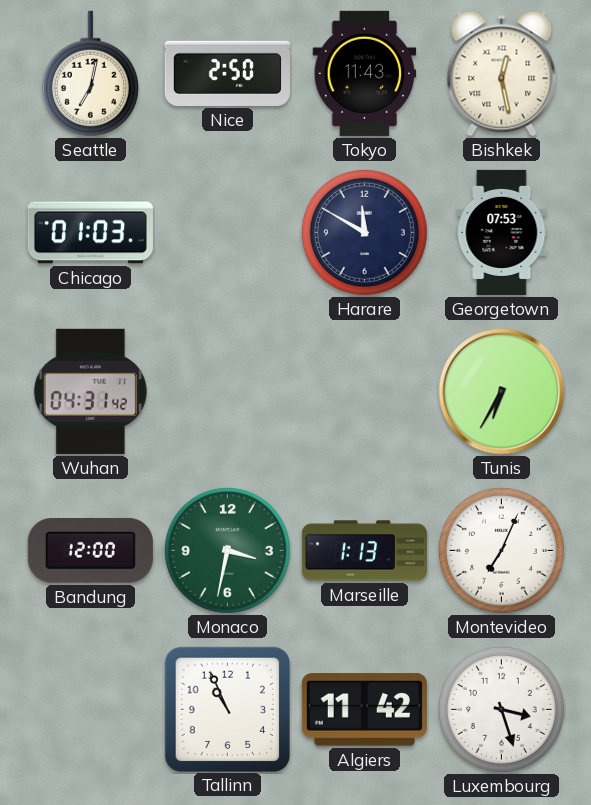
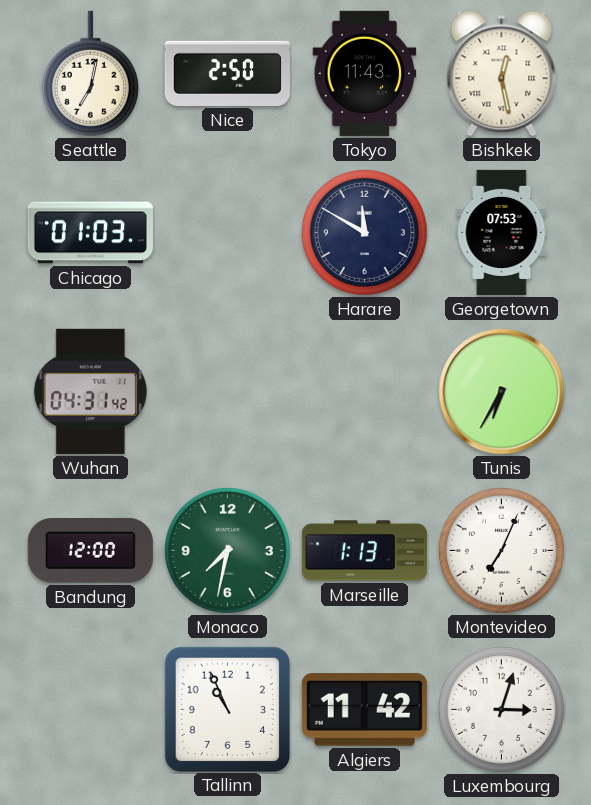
Monaco: 3:32 -> 7:32
Luxembourg: 3:27 -> 3:03
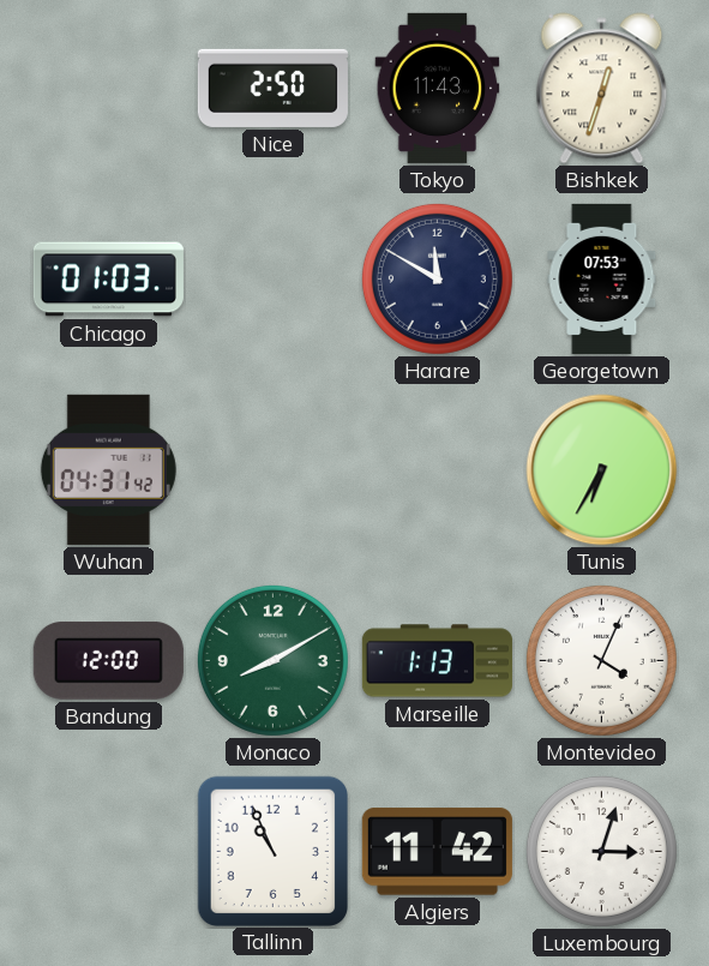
Seattle: 7:02 -> none
Bishkek: 12:28 -> 12:33
Monaco: 7:32 -> 8:10
Montevideo: 7:04 -> 4:04
